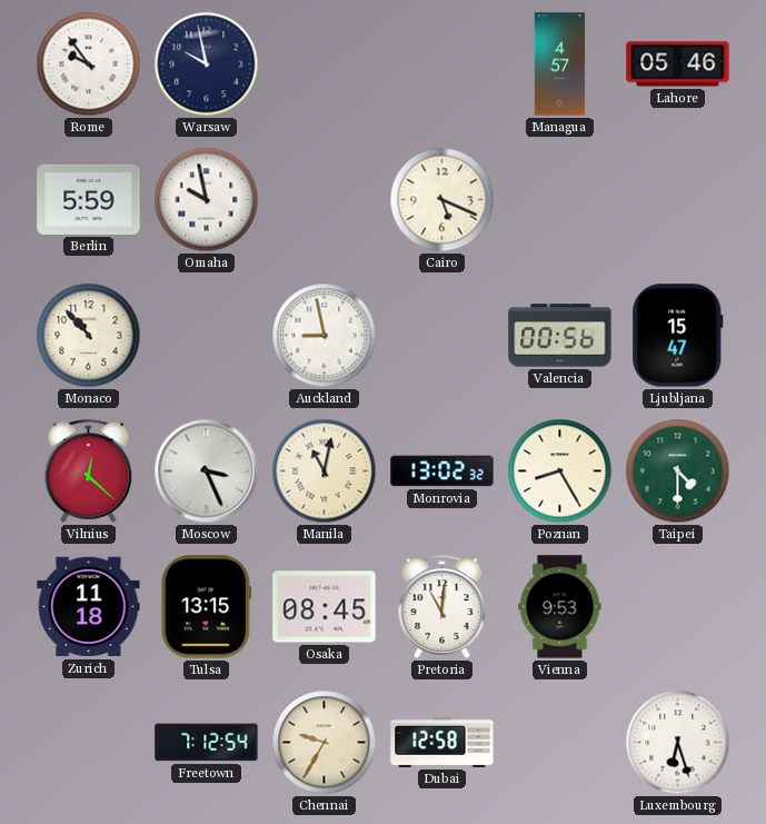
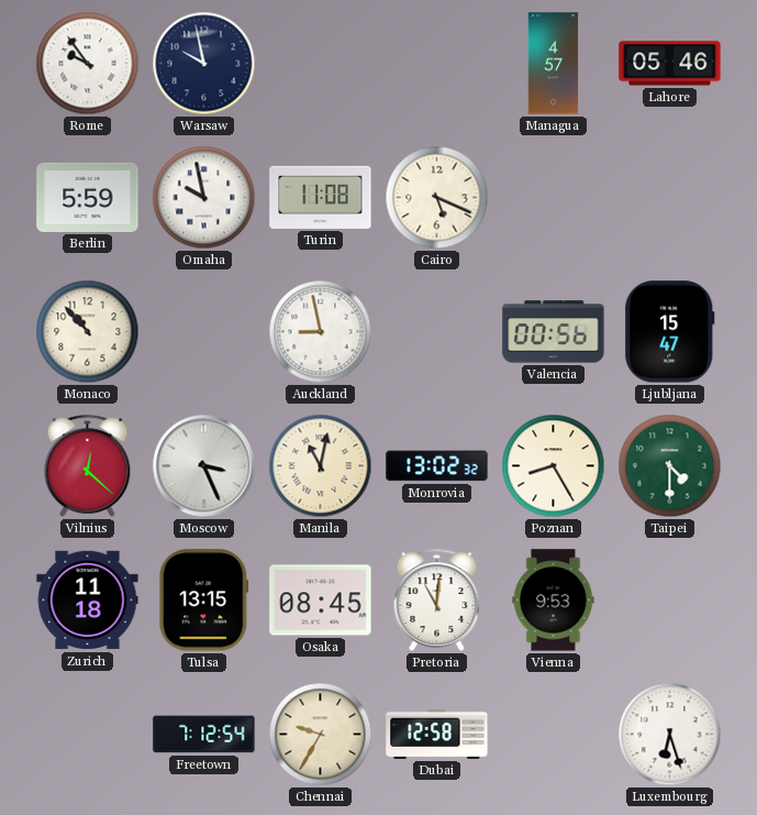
Turin: none -> 11:08
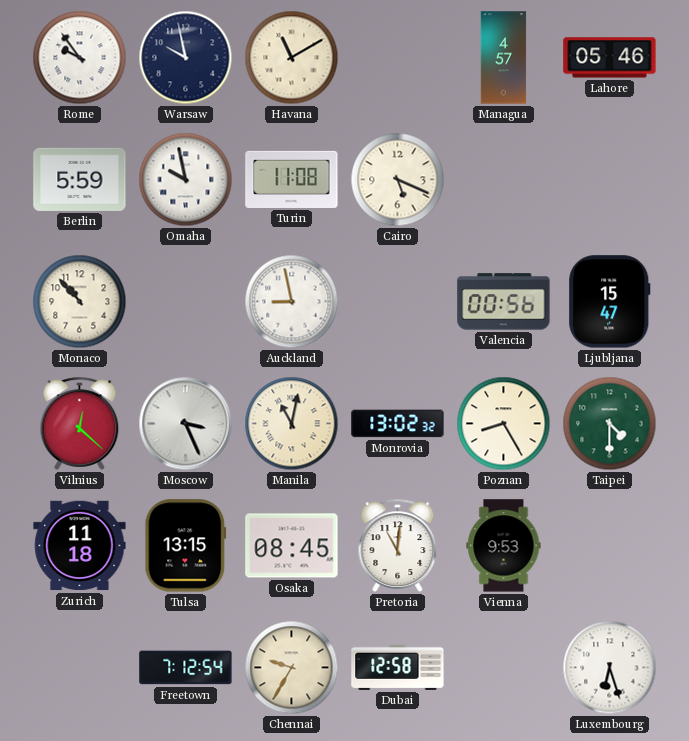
Havana: none -> 11:10
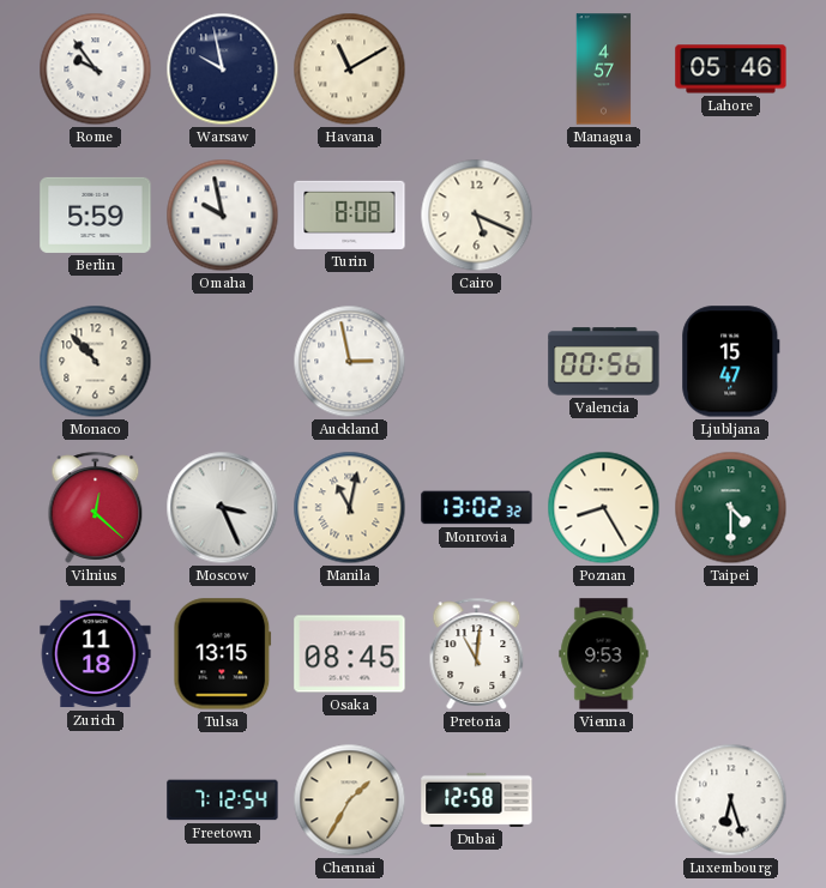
Turin: 11:08 -> 8:08
Auckland: 8:58 -> 2:58
Chennai: 9:35 -> 1:35
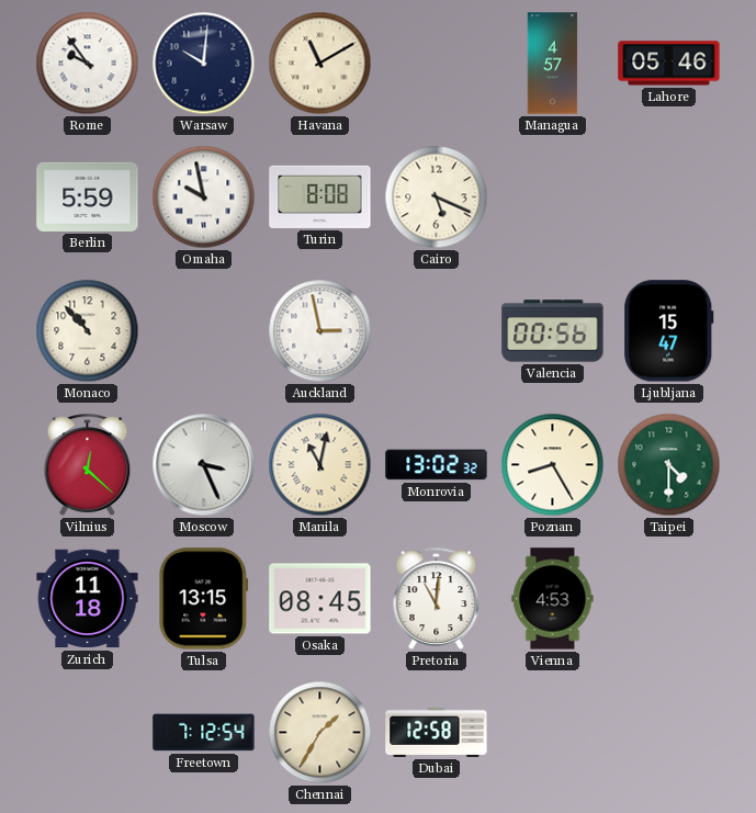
Warsaw: 9:58 -> 10:01
Vienna: 9:53 -> 4:53
Luxembourg: 6:27 -> none
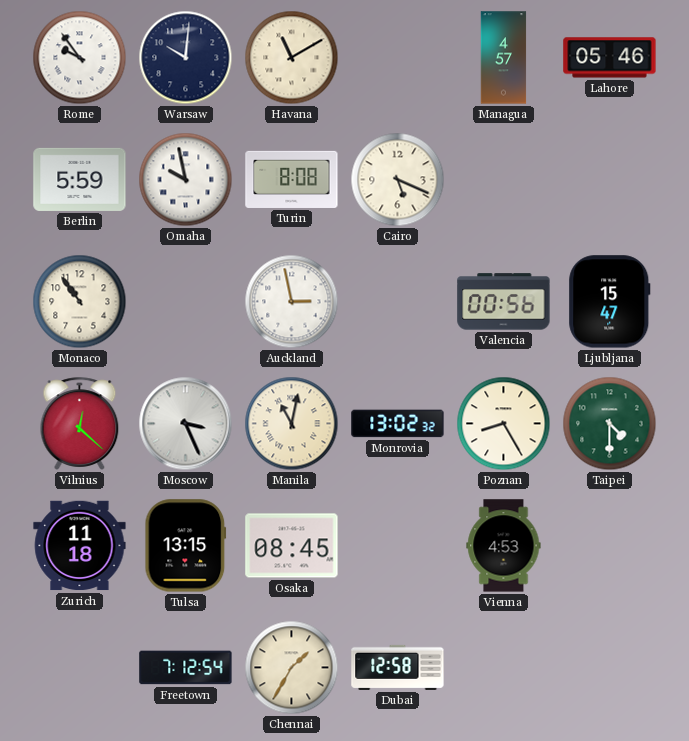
Monaco: 10:53 -> 10:54
Pretoria: 11:01 -> none
